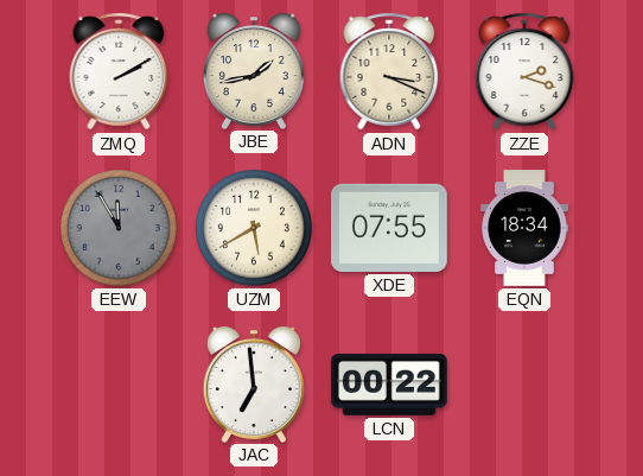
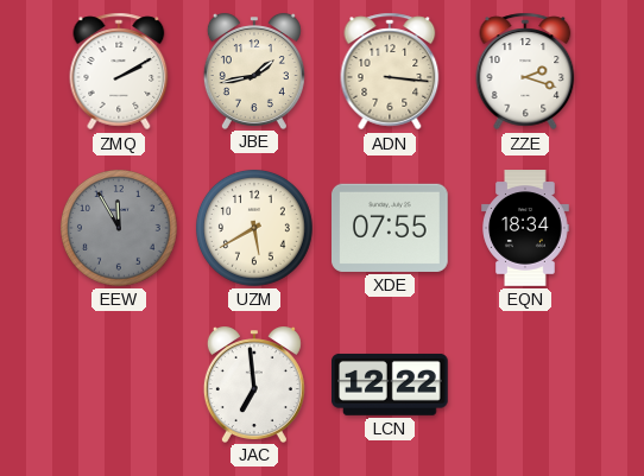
ADN: 3:19 -> 3:16
LCN: 00:22 -> 12:22
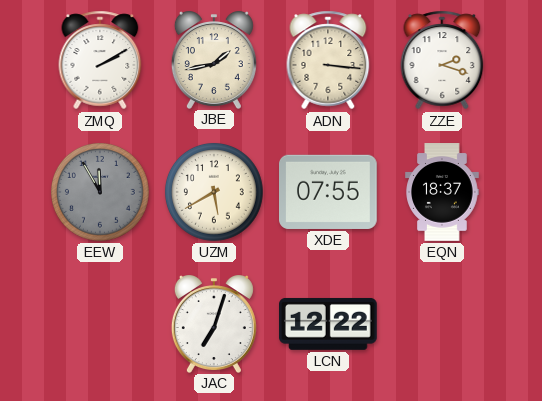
EQN: 18:34 -> 18:37
JAC: 6:59 -> 7:03
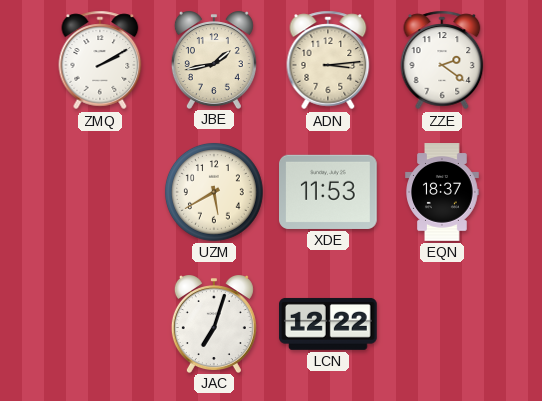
ADN: 3:16 -> 3:14
ZZE: 2:18 -> 2:21
EEW: 11:55 -> none
XDE: 07:55 -> 11:53
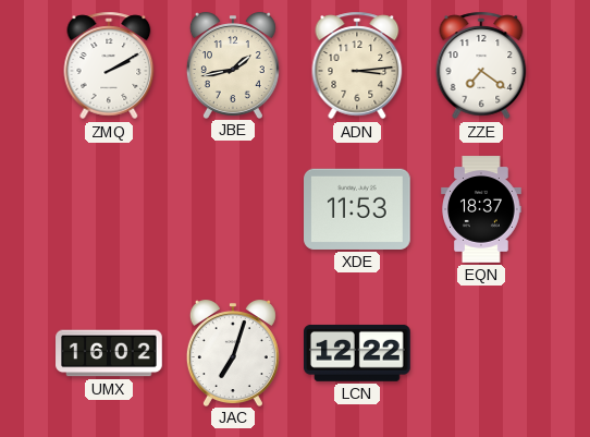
ZZE: 2:21 -> 7:21
UZM: 5:40 -> none
UMX: none -> 16:02
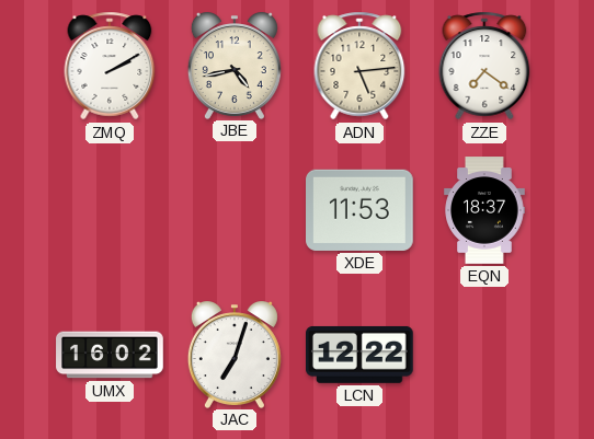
JBE: 1:43 -> 4:43
ADN: 3:14 -> 5:14
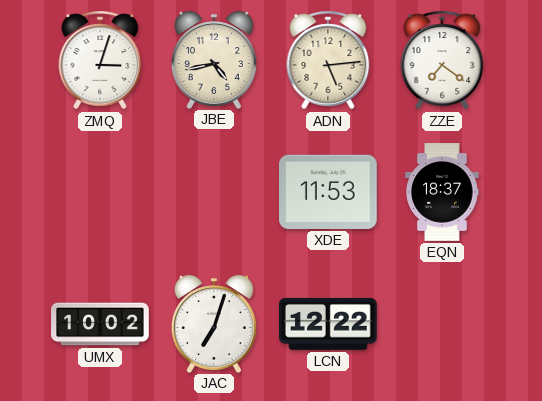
ZMQ: 2:10 -> 3:03
UMX: 16:02 -> 10:02
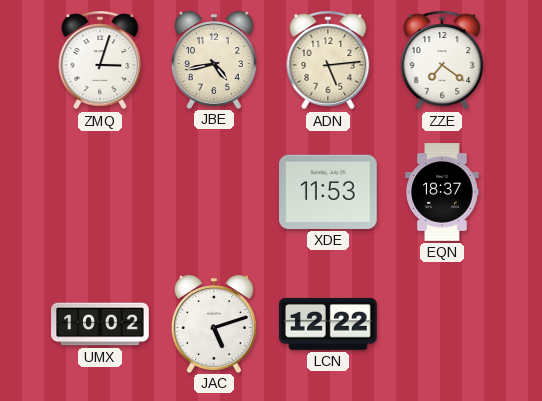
JAC: 7:03 -> 5:12
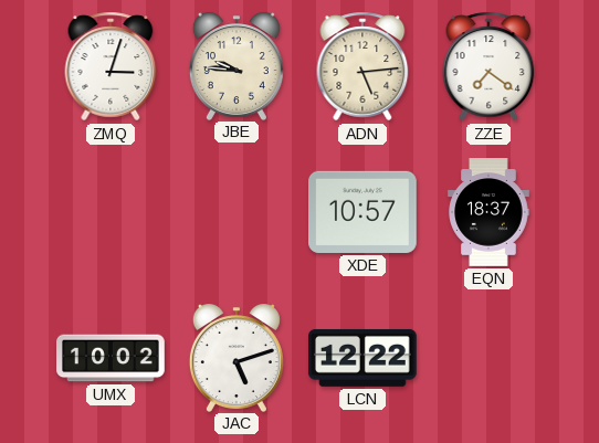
JBE: 4:43 -> 9:46
XDE: 11:53 -> 10:57
